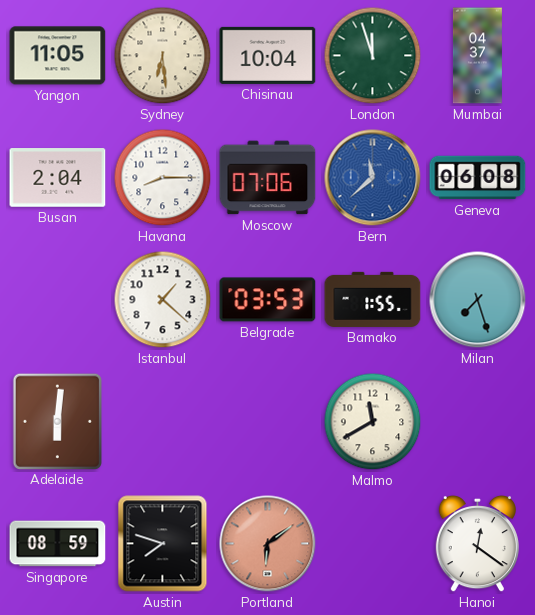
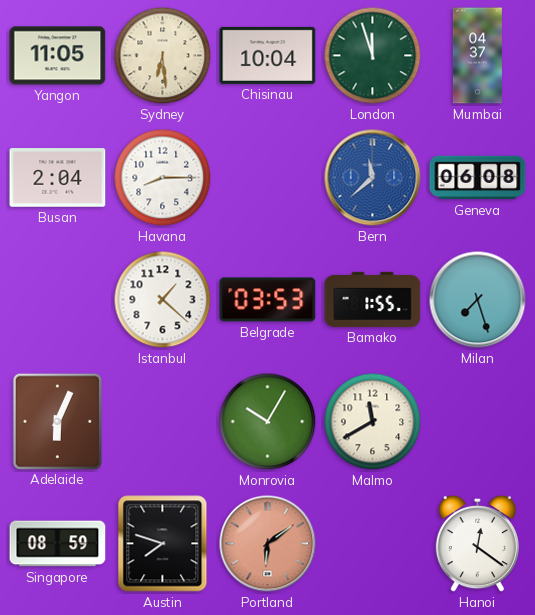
Moscow: 07:06 -> none
Adelaide: 6:01 -> 6:04
Monrovia: none -> 10:05
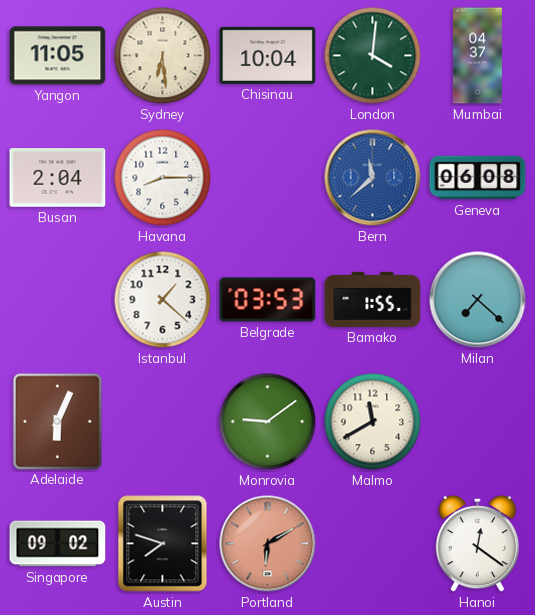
London: 11:57 -> 4:01
Milan: 7:27 -> 7:22
Monrovia: 10:05 -> 9:09
Singapore: 08:59 -> 09:02
Portland: 6:09 -> 6:10
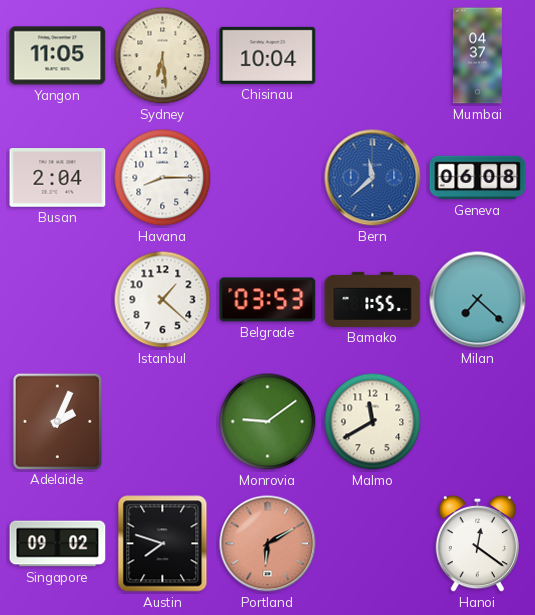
London: 4:01 -> none
Adelaide: 6:04 -> 2:04
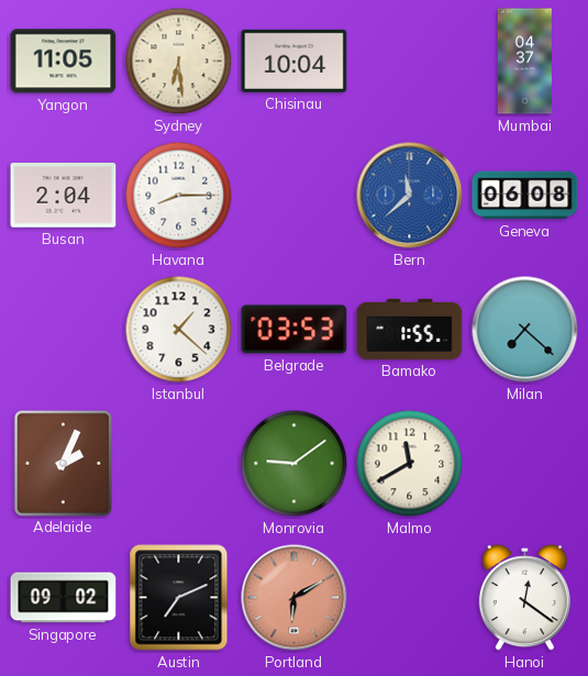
Austin: 7:48 -> 7:11
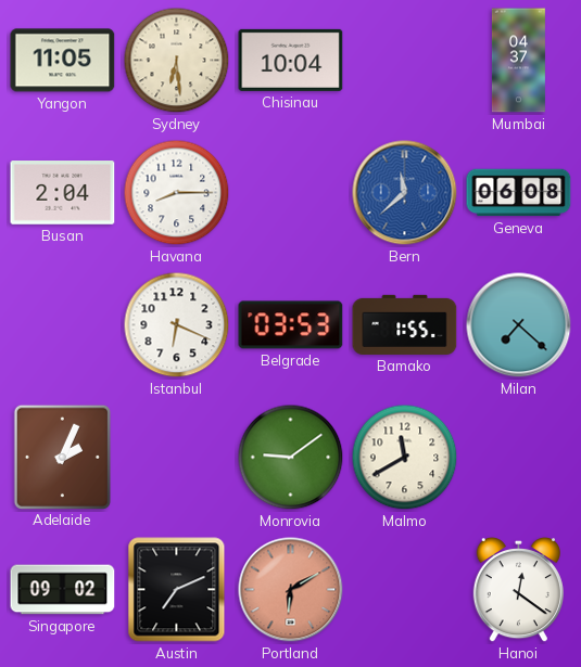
Istanbul: 1:22 -> 6:19
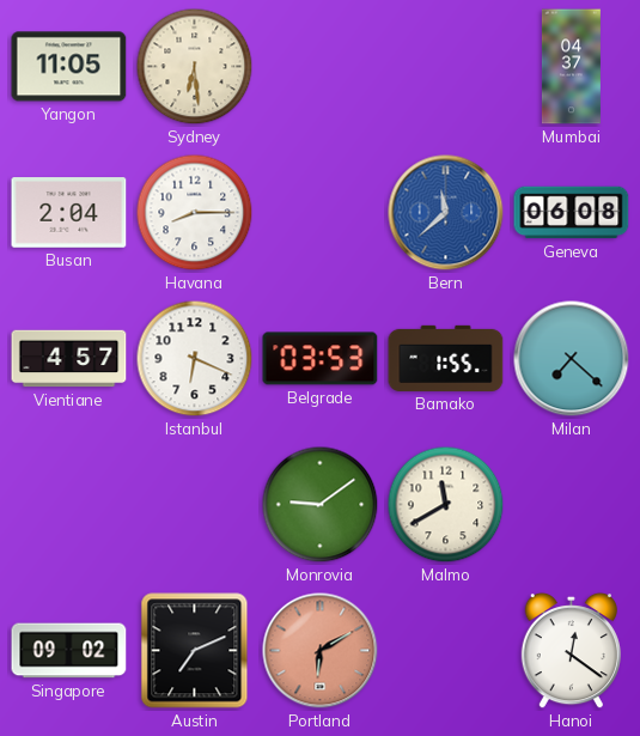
Chisinau: 10:04 -> none
Vientiane: none -> 4:57
Adelaide: 2:04 -> none
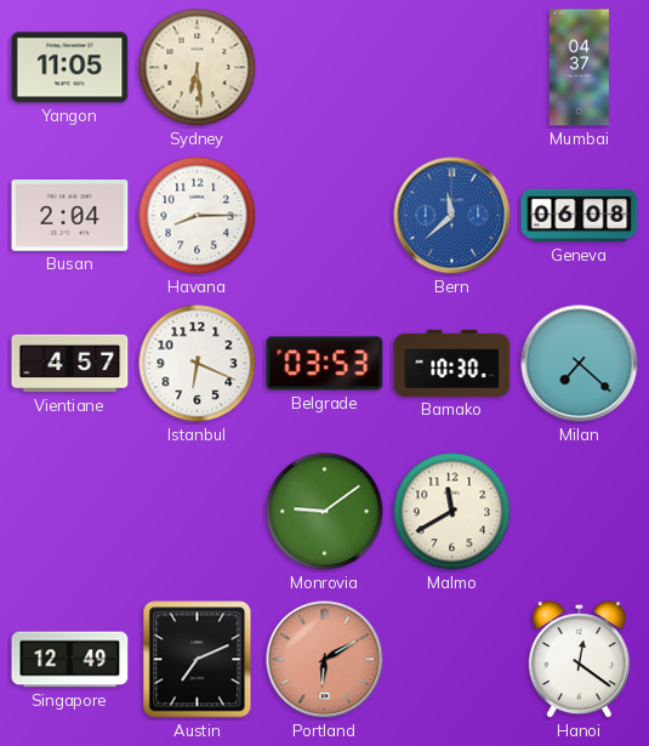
Bamako: 1:55 -> 10:30
Singapore: 09:02 -> 12:49
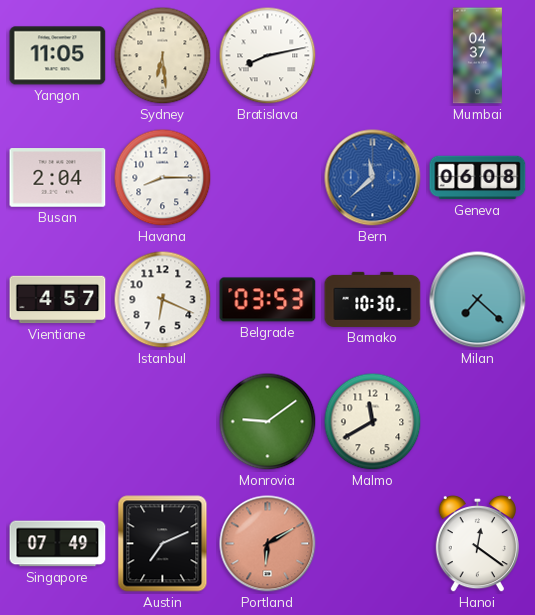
Bratislava: none -> 8:13
Singapore: 12:49 -> 07:49
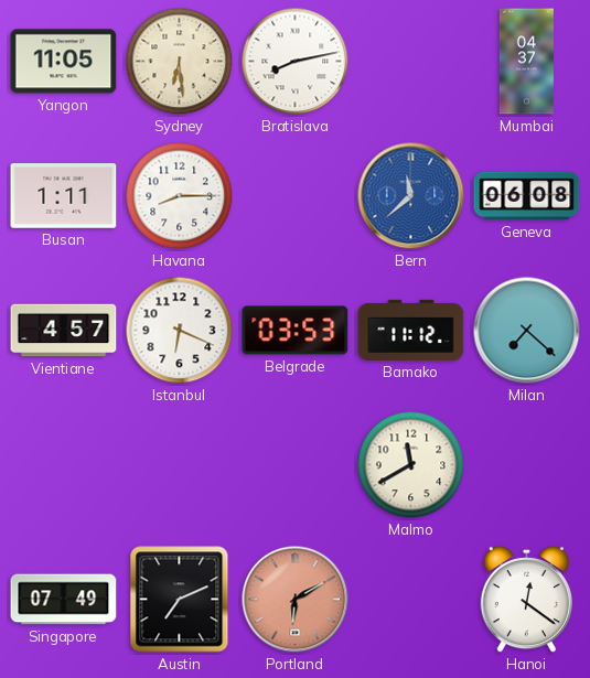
Busan: 2:04 -> 1:11
Bamako: 10:30 -> 11:12
Monrovia: 9:09 -> none
